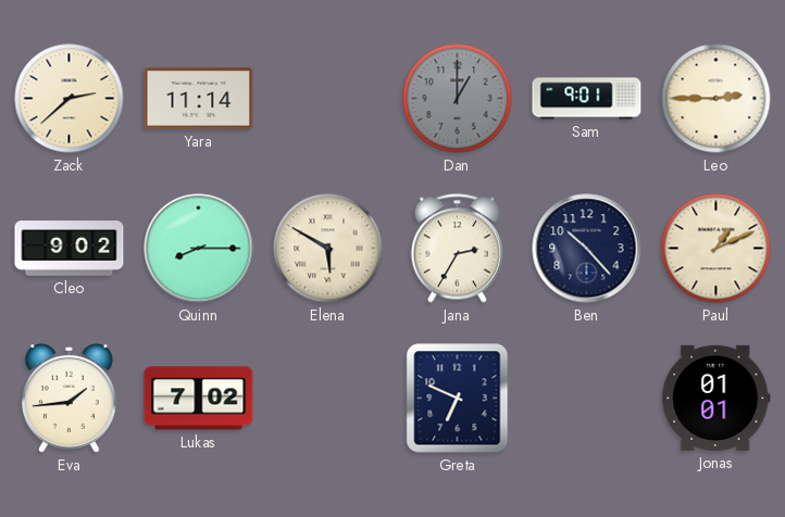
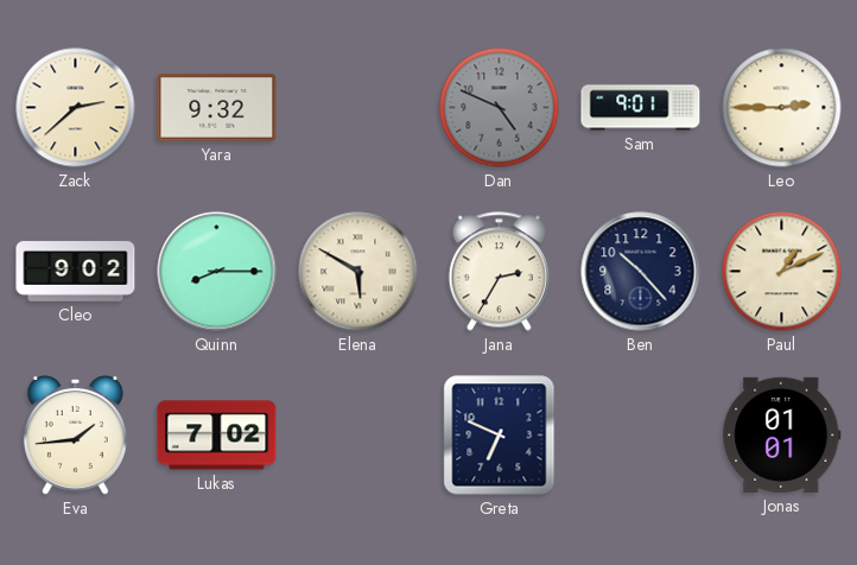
Yara: 11:14 -> 9:32
Dan: 1:00 -> 4:49
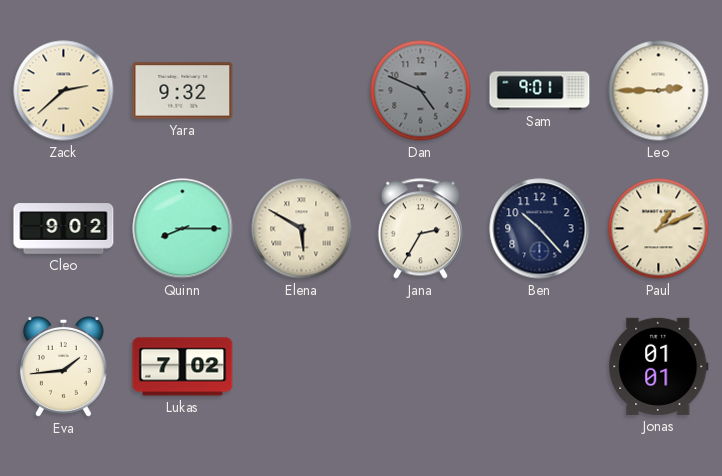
Greta: 6:49 -> none
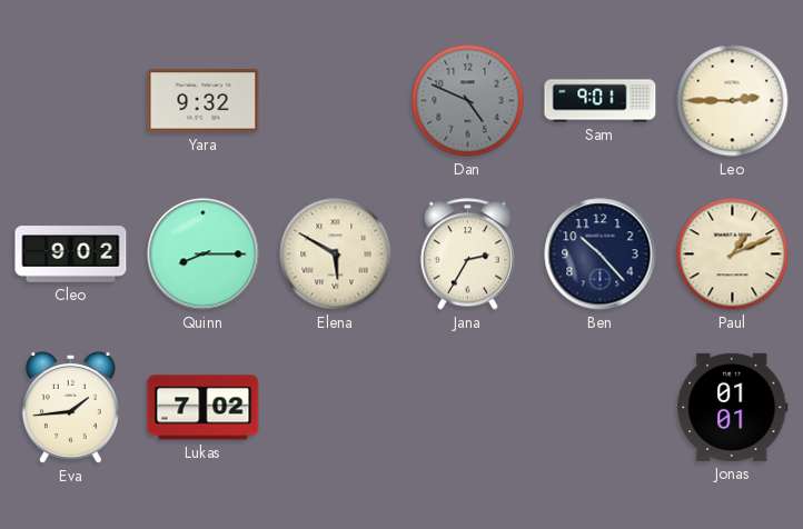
Zack: 2:38 -> none
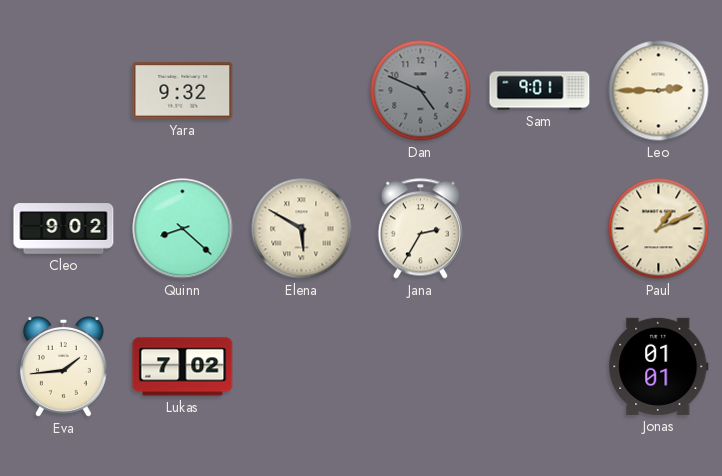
Quinn: 8:15 -> 8:22
Ben: 10:23 -> none
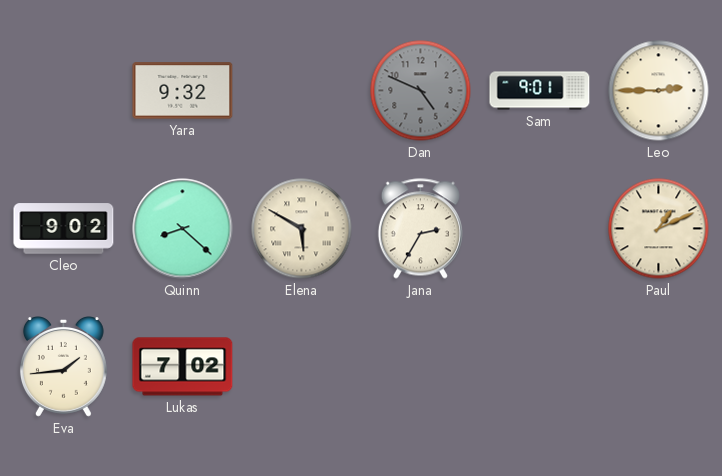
Jonas: 01:01 -> none
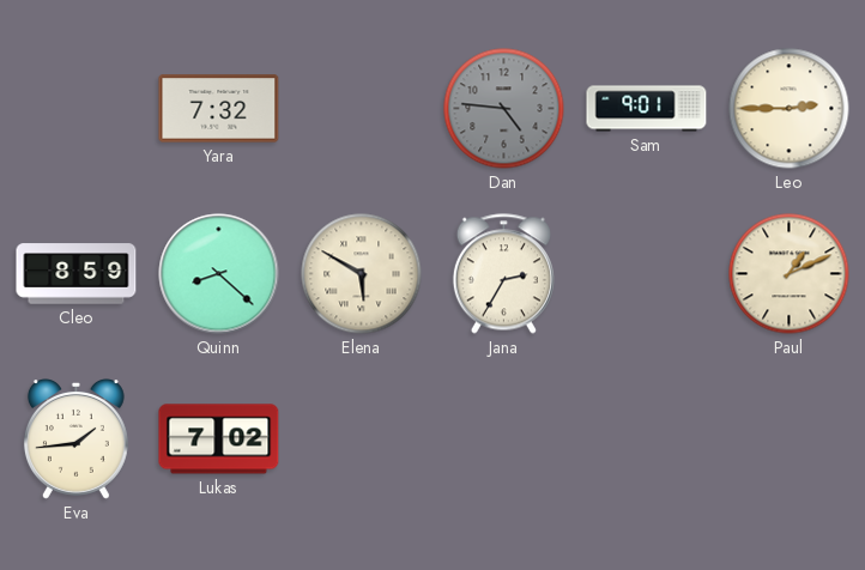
Yara: 9:32 -> 7:32
Dan: 4:49 -> 4:46
Cleo: 9:02 -> 8:59
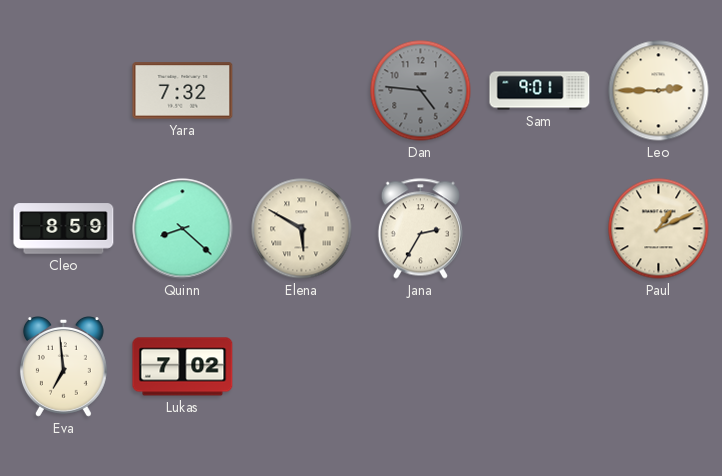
Eva: 1:44 -> 6:59
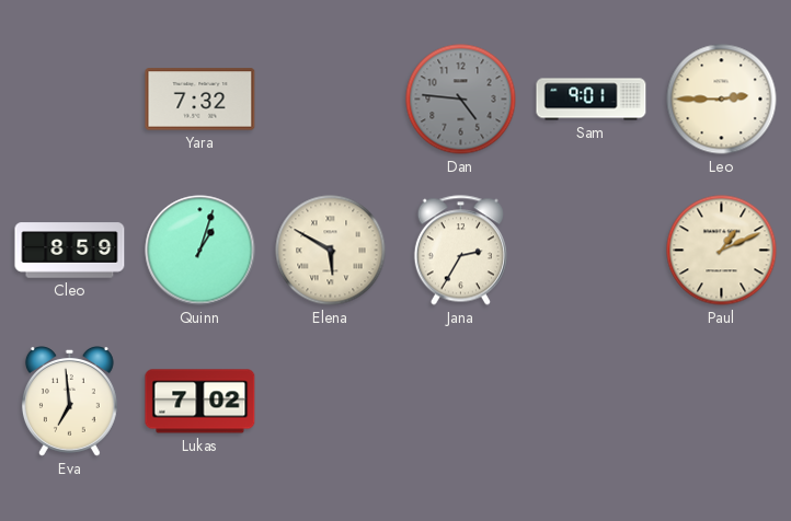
Quinn: 8:22 -> 1:03
